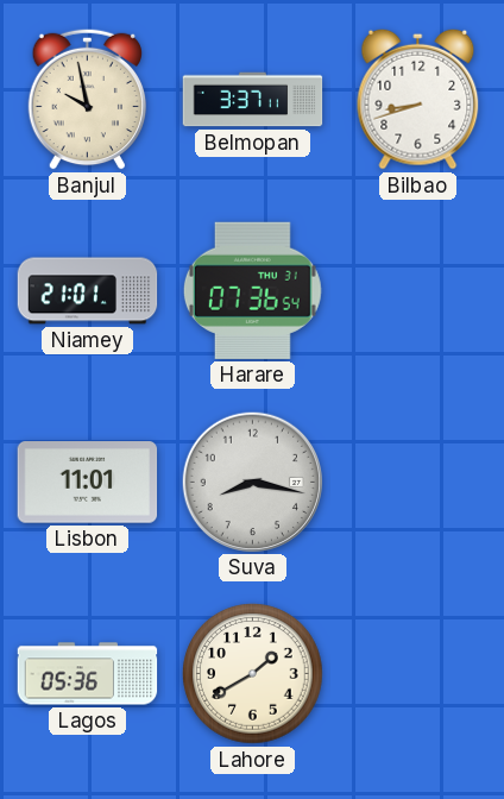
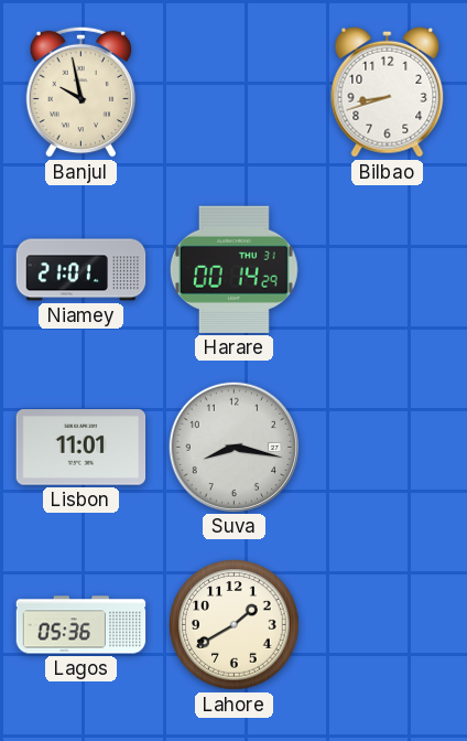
Belmopan: 3:37 -> none
Harare: 07:36 -> 00:14
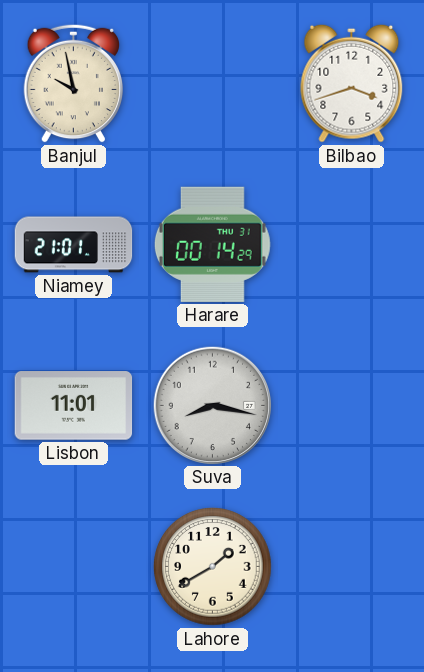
Bilbao: 8:42 -> 3:42
Lagos: 05:36 -> none
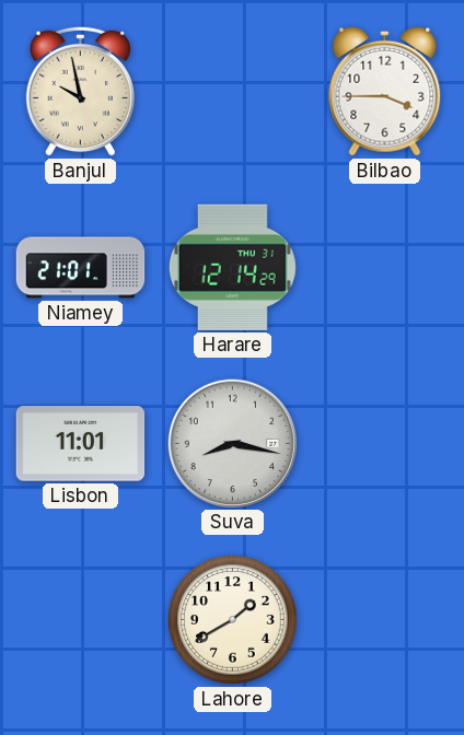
Bilbao: 3:42 -> 3:45
Harare: 00:14 -> 12:14
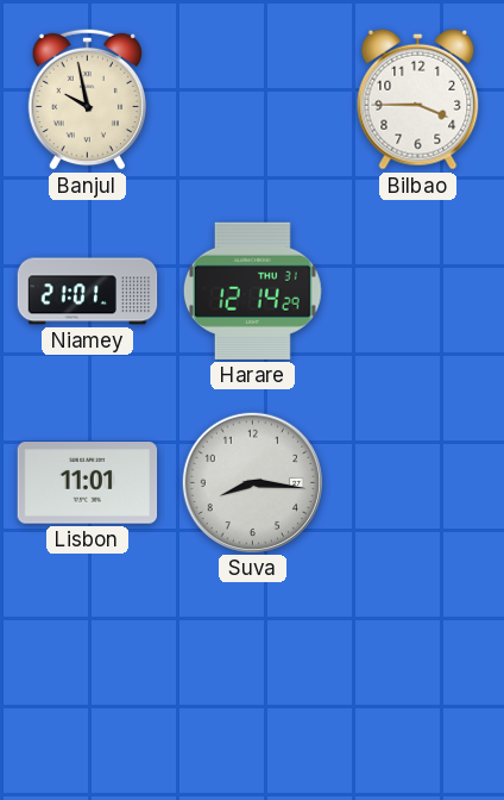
Suva: 8:17 -> 8:16
Lahore: 1:40 -> none
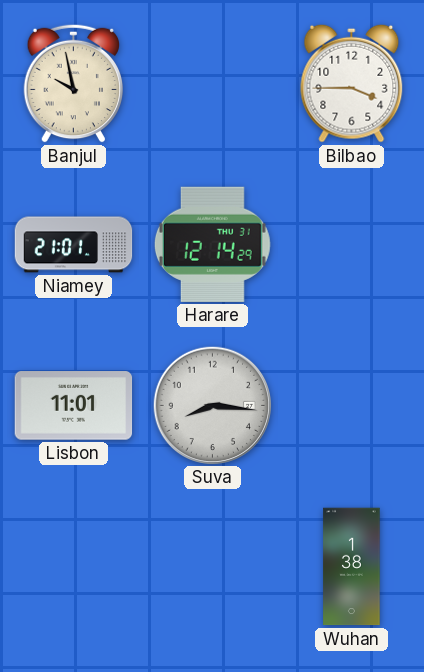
Wuhan: none -> 1:38
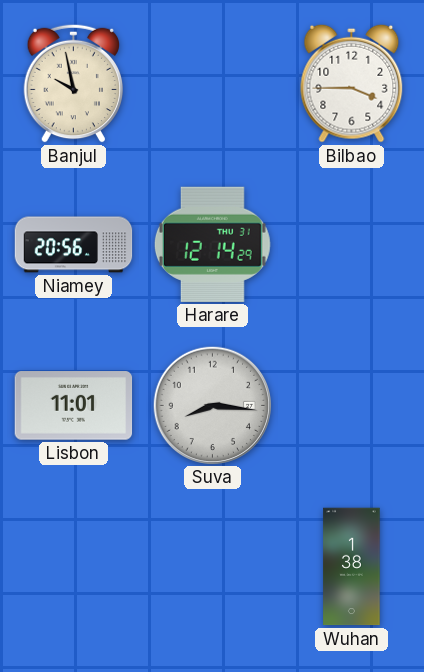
Niamey: 21:01 -> 20:56
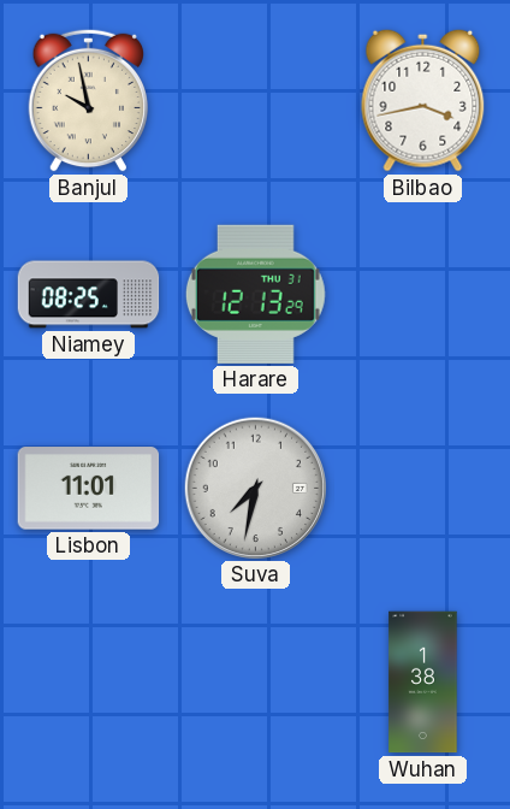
Bilbao: 3:45 -> 3:43
Niamey: 20:56 -> 08:25
Harare: 12:14 -> 12:13
Suva: 8:16 -> 7:32
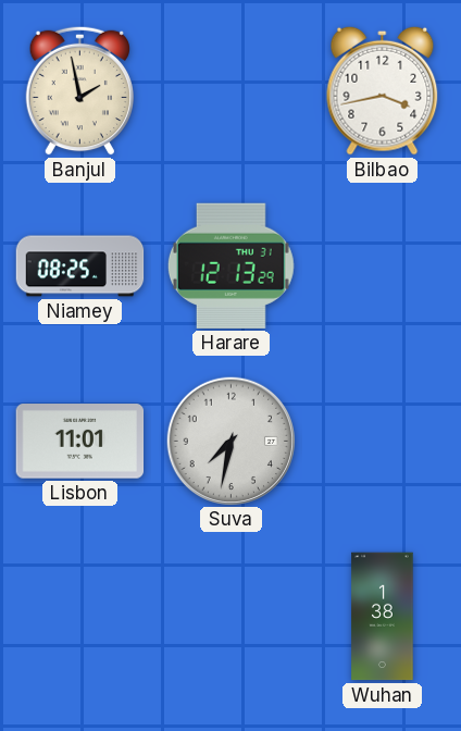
Banjul: 9:58 -> 1:58
